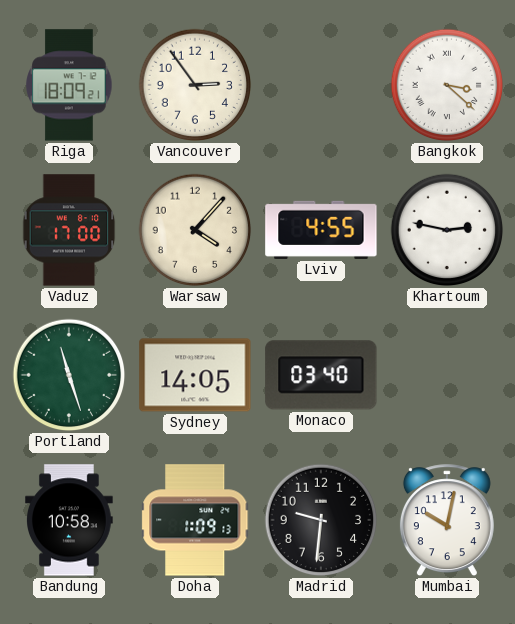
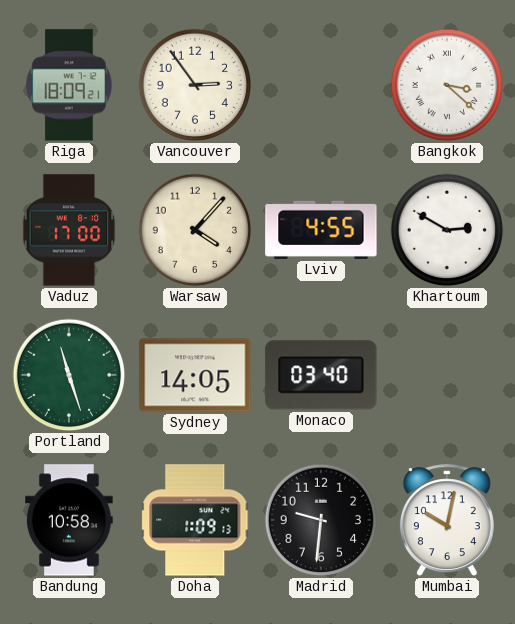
Khartoum: 2:47 -> 2:50
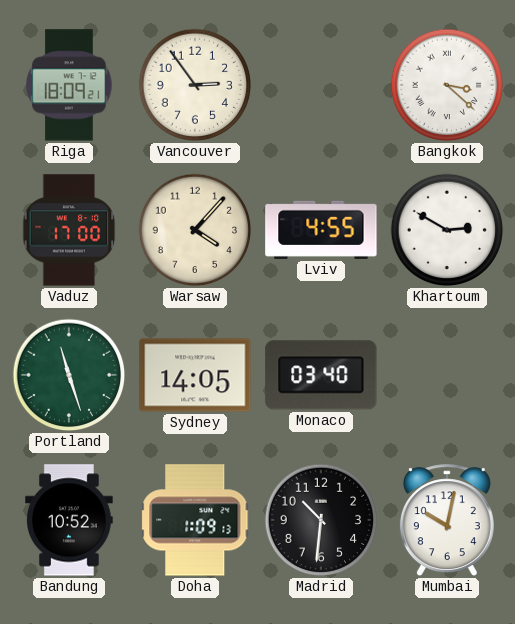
Bandung: 10:58 -> 10:52
Madrid: 9:31 -> 10:31
